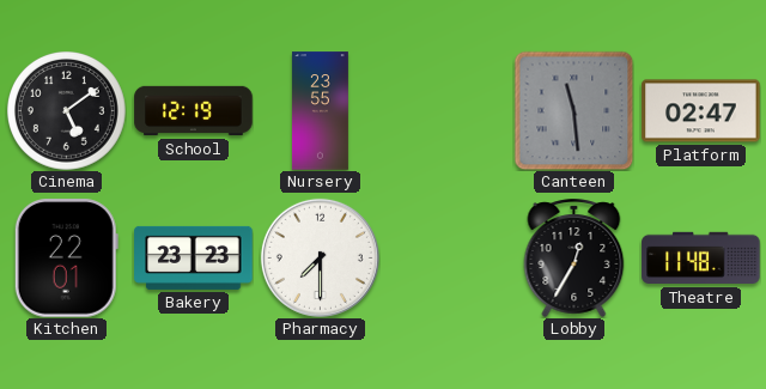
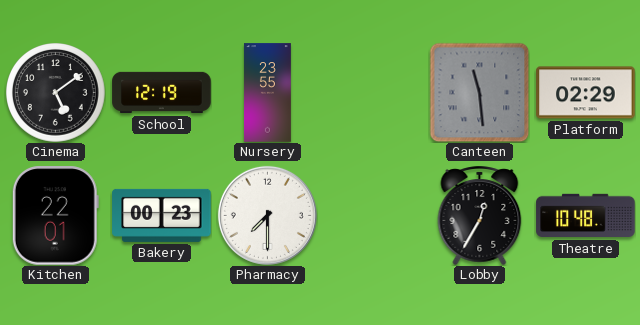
Platform: 02:47 -> 02:29
Bakery: 23:23 -> 00:23
Theatre: 11:48 -> 10:48
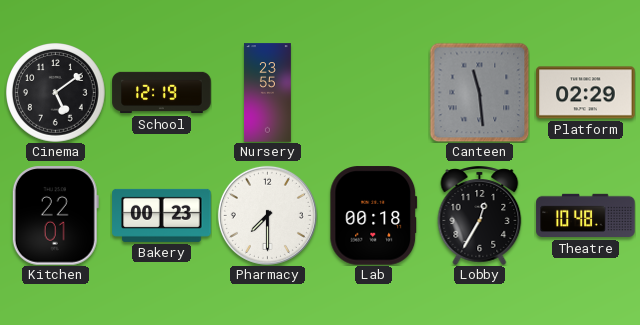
Lab: none -> 00:18
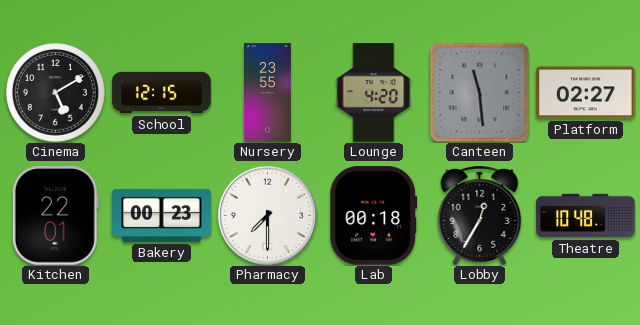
Cinema: 5:09 -> 5:10
School: 12:19 -> 12:15
Lounge: none -> 4:20
Platform: 02:29 -> 02:27
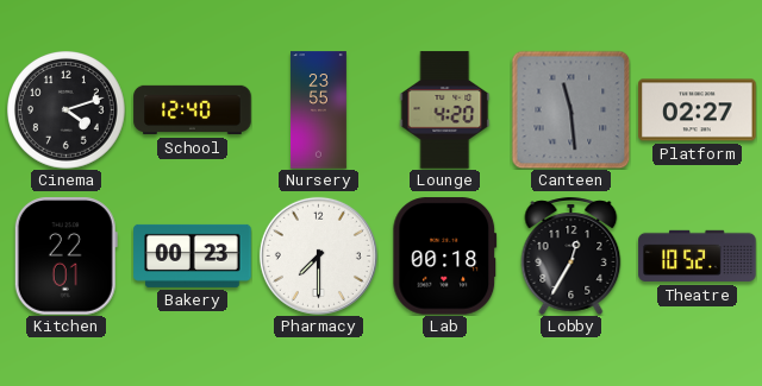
Cinema: 5:10 -> 4:12
School: 12:15 -> 12:40
Theatre: 10:48 -> 10:52
